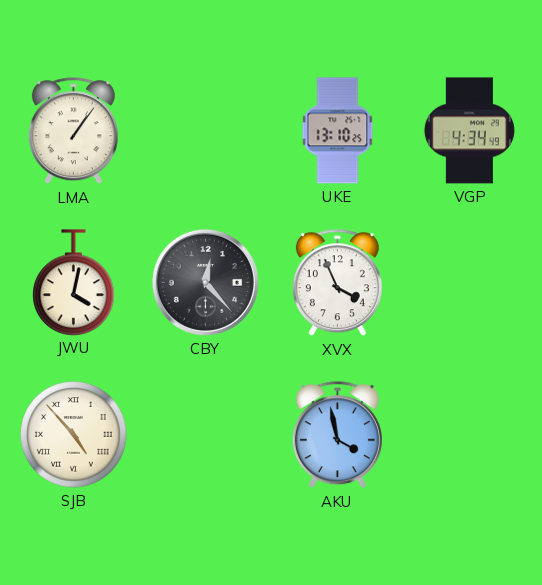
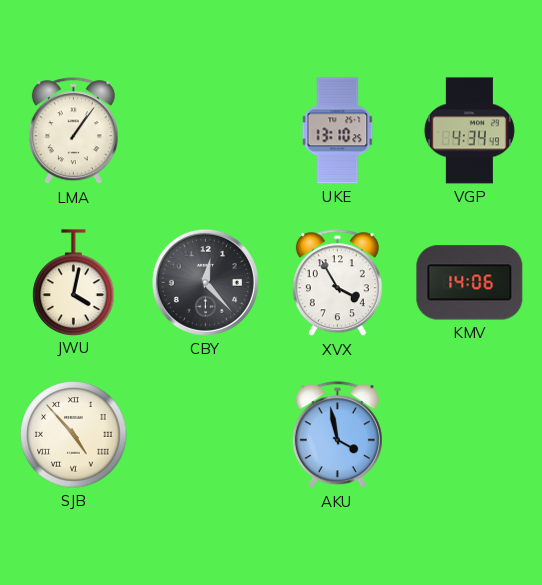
XVX: 3:56 -> 3:55
KMV: none -> 14:06
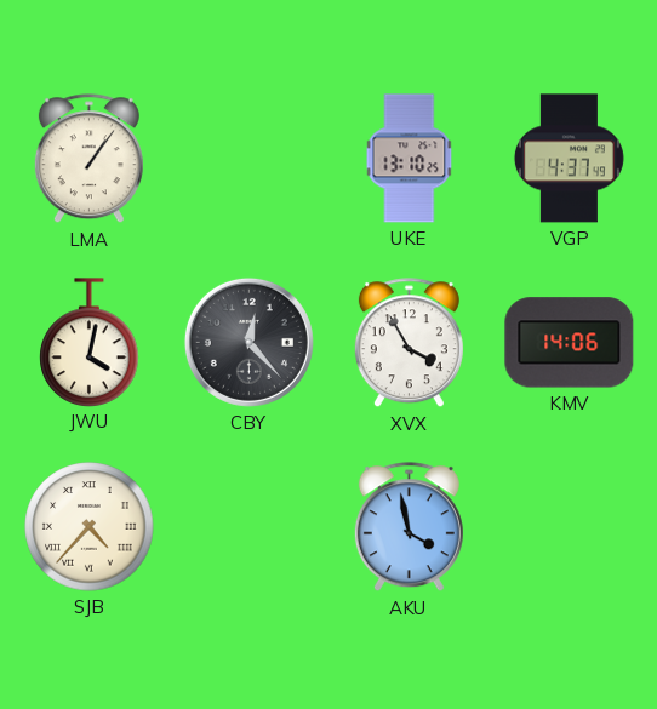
VGP: 4:34 -> 4:37
SJB: 4:53 -> 4:37
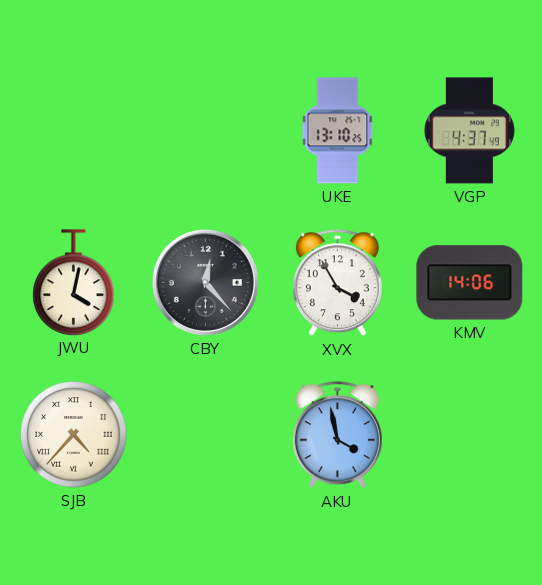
LMA: 1:06 -> none
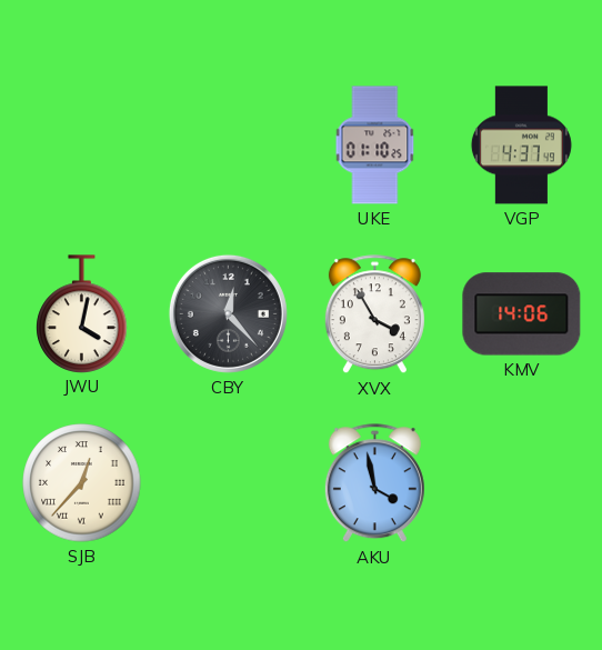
UKE: 13:10 -> 01:10
SJB: 4:37 -> 12:37
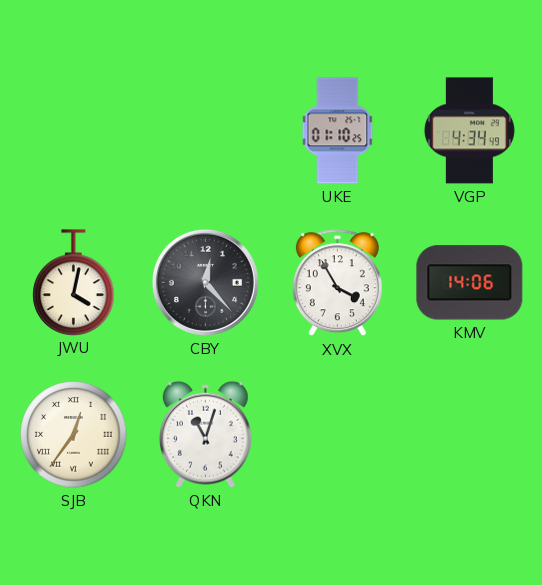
VGP: 4:37 -> 4:34
SJB: 12:37 -> 12:36
QKN: none -> 11:03
AKU: 3:58 -> none
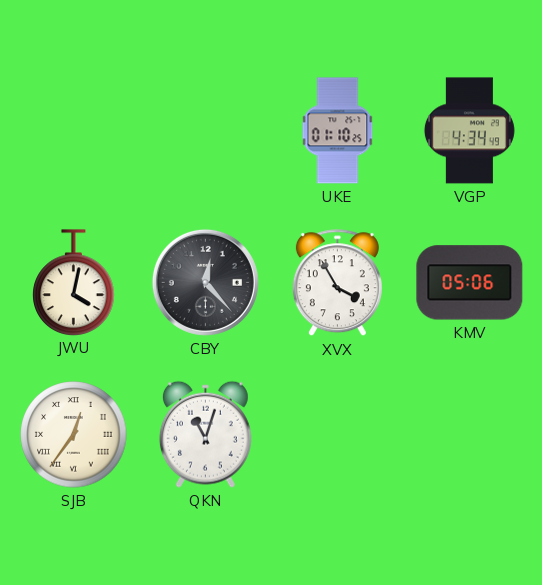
KMV: 14:06 -> 05:06
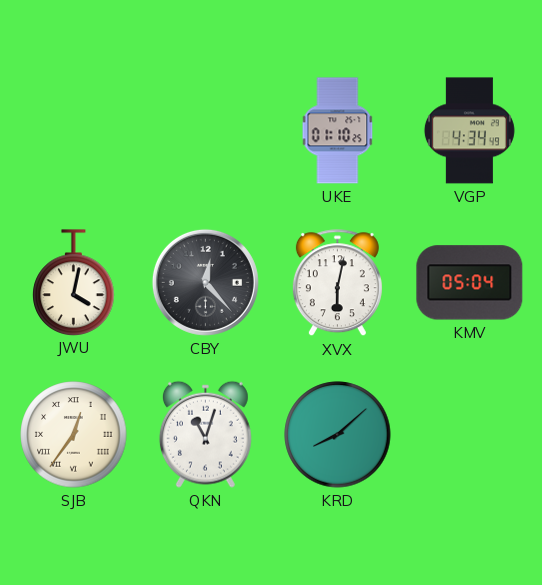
XVX: 3:55 -> 6:02
KMV: 05:06 -> 05:04
KRD: none -> 8:08
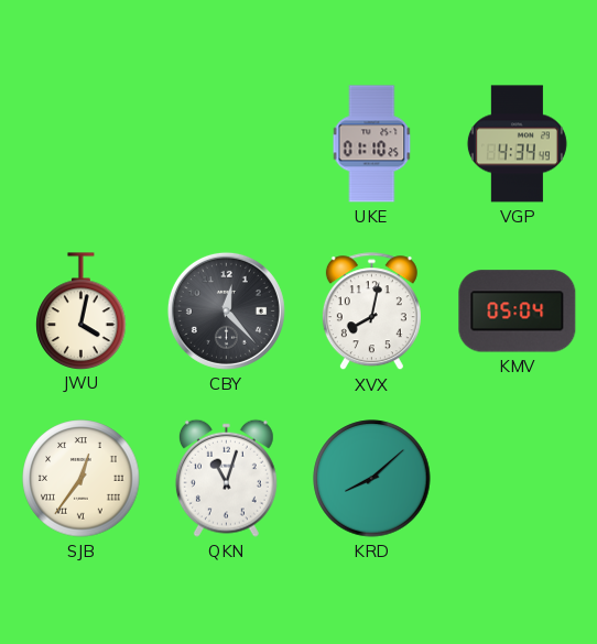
XVX: 6:02 -> 8:02
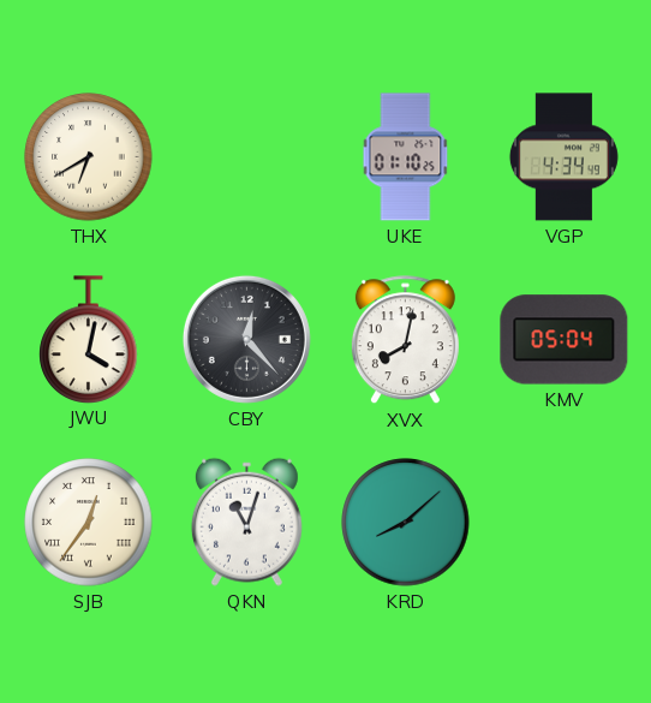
THX: none -> 6:40
